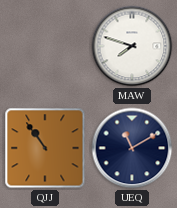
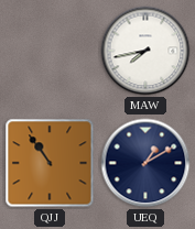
MAW: 7:48 -> 7:43
UEQ: 11:10 -> 1:10
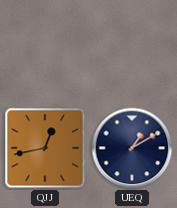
MAW: 7:43 -> none
QJJ: 10:54 -> 12:43
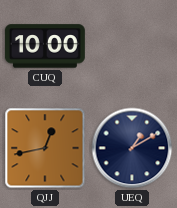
CUQ: none -> 10:00
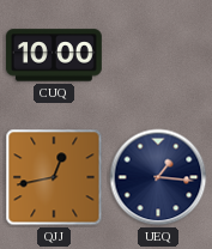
UEQ: 1:10 -> 1:16
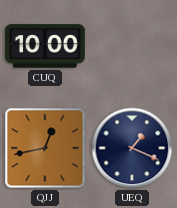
UEQ: 1:16 -> 1:19
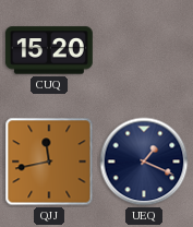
CUQ: 10:00 -> 15:20
QJJ: 12:43 -> 11:43
